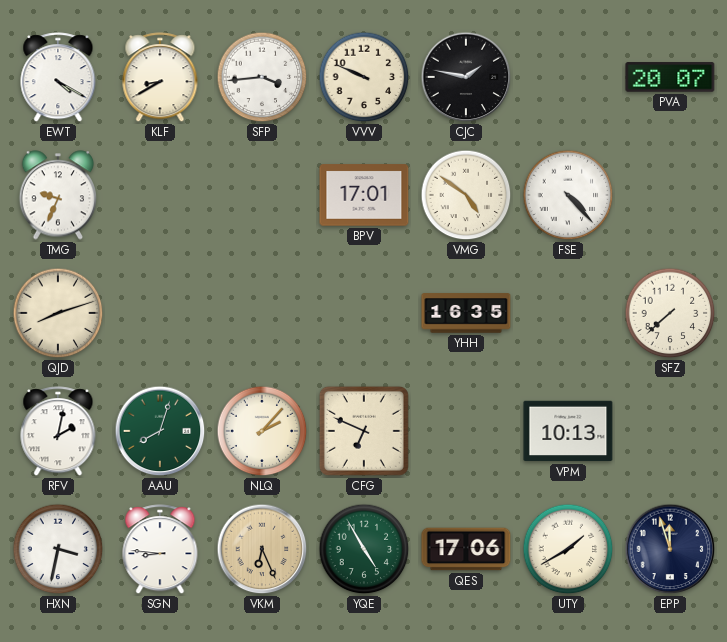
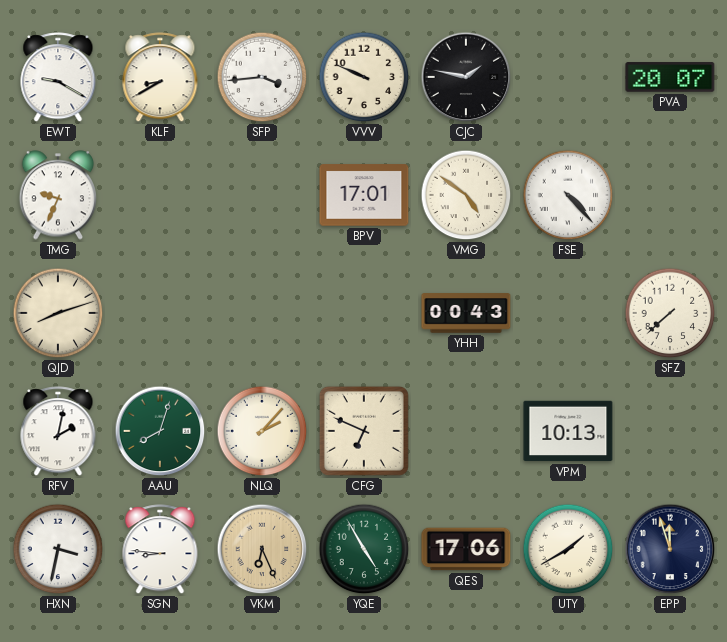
EWT: 4:20 -> 9:20
YHH: 16:35 -> 00:43
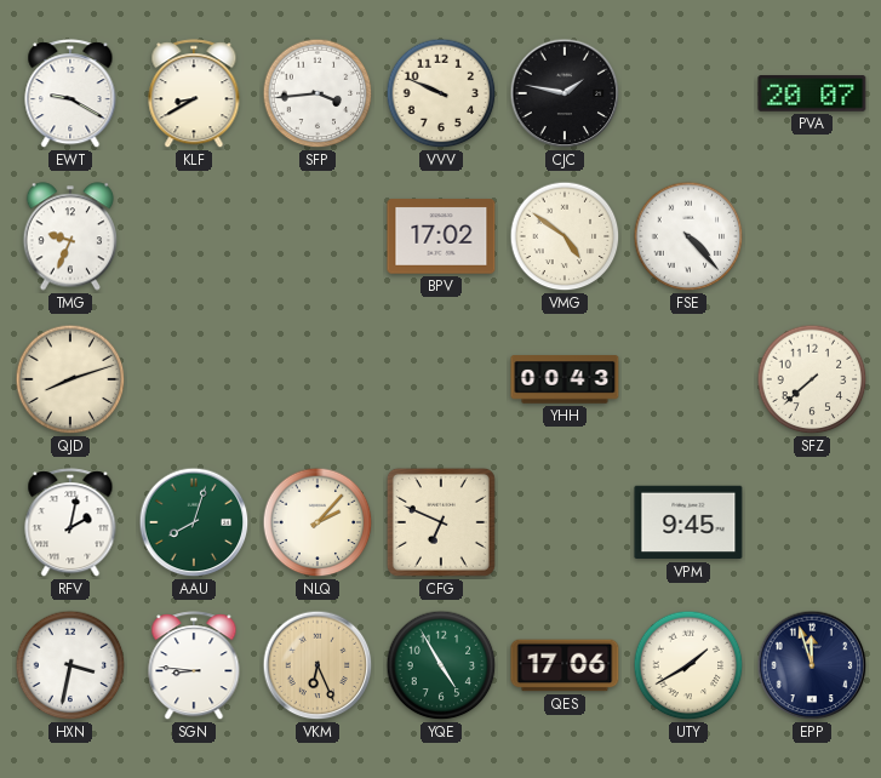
BPV: 17:01 -> 17:02
VPM: 10:13 -> 9:45
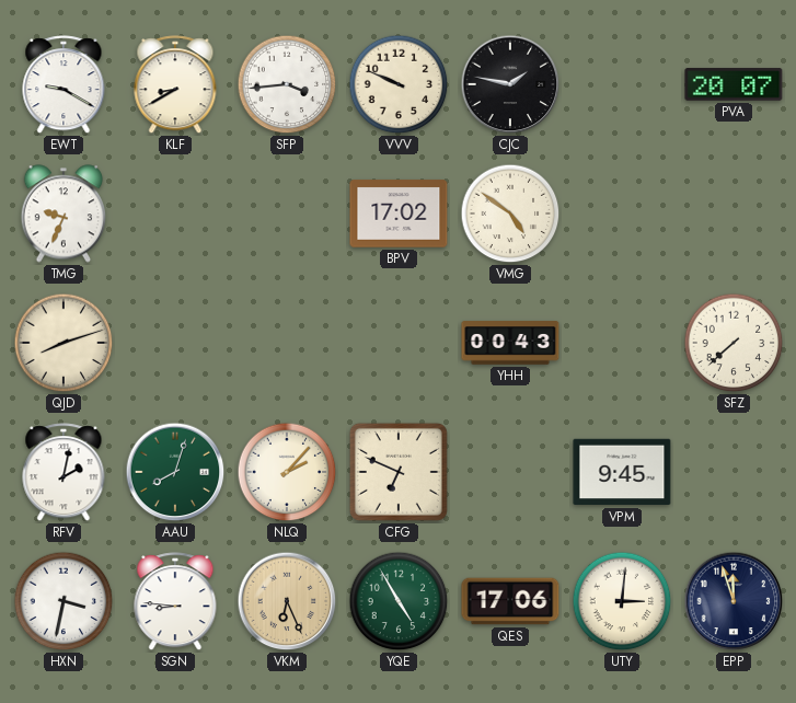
FSE: 4:23 -> none
UTY: 1:40 -> 3:01
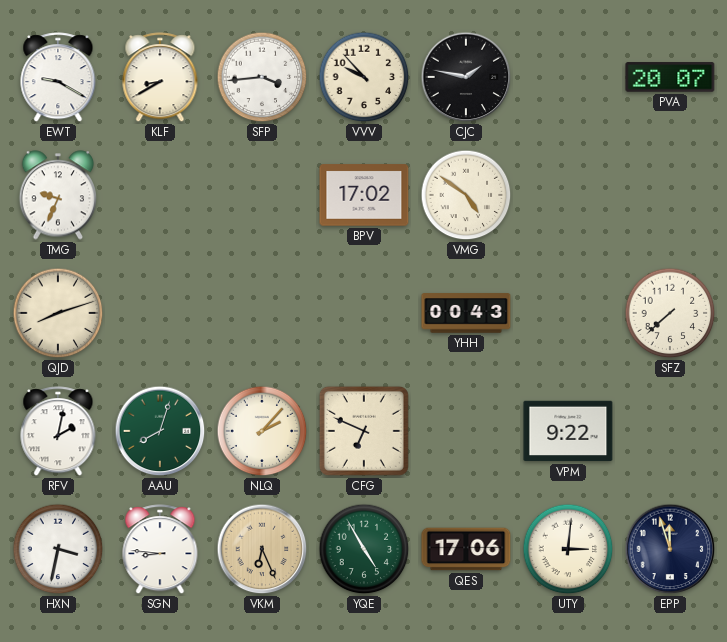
VVV: 9:49 -> 9:53
VPM: 9:45 -> 9:22
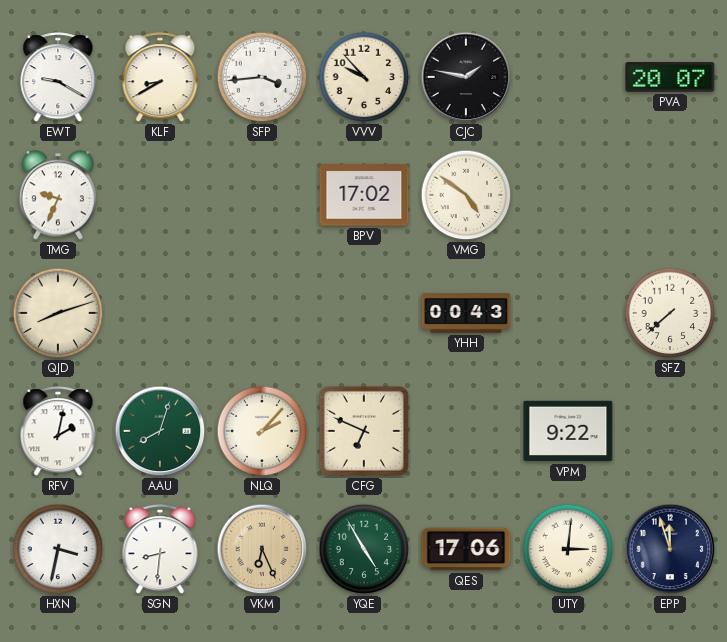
SGN: 8:46 -> 8:31
